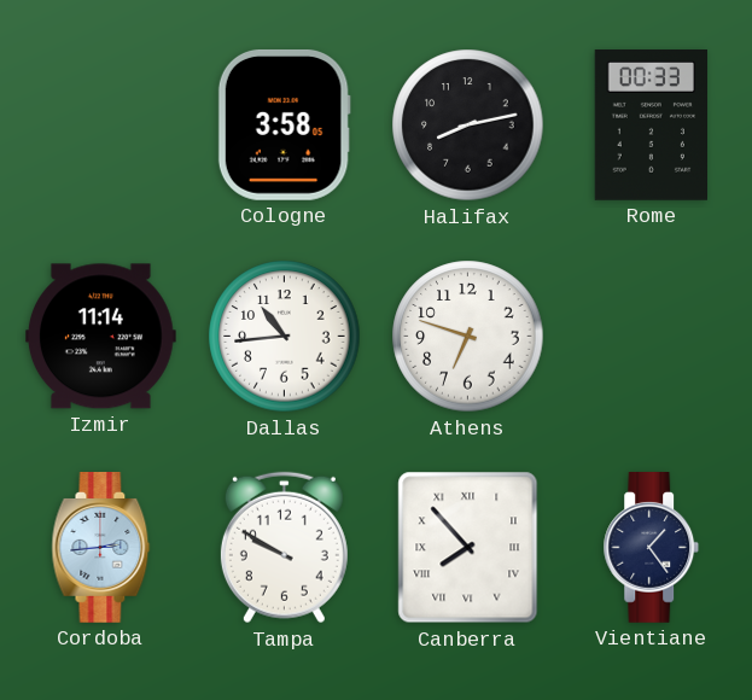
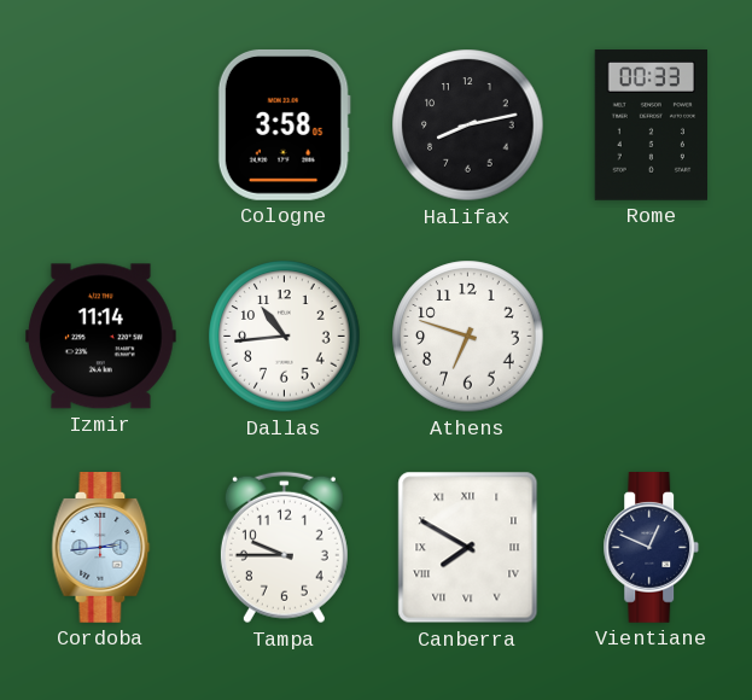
Tampa: 9:50 -> 9:45
Canberra: 7:53 -> 7:50
Vientiane: 1:24 -> 12:49
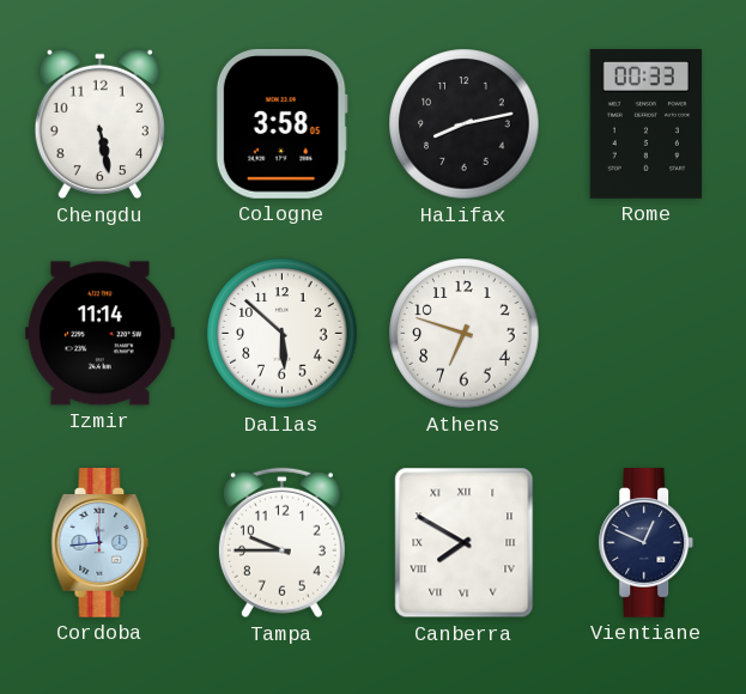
Chengdu: none -> 5:28
Dallas: 10:44 -> 5:52
Cordoba: 2:44 -> 11:44
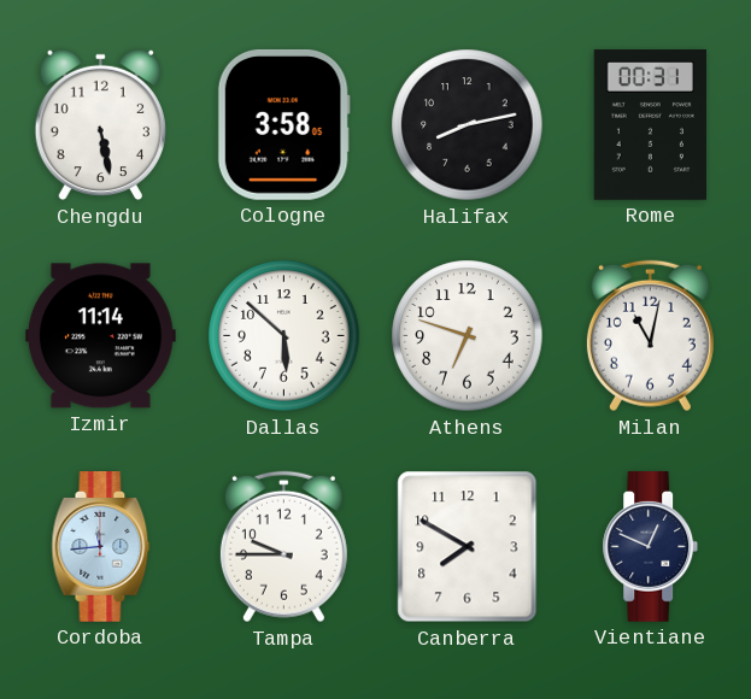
Rome: 00:33 -> 00:31
Milan: none -> 11:02
Canberra numerals: Roman -> Arabic
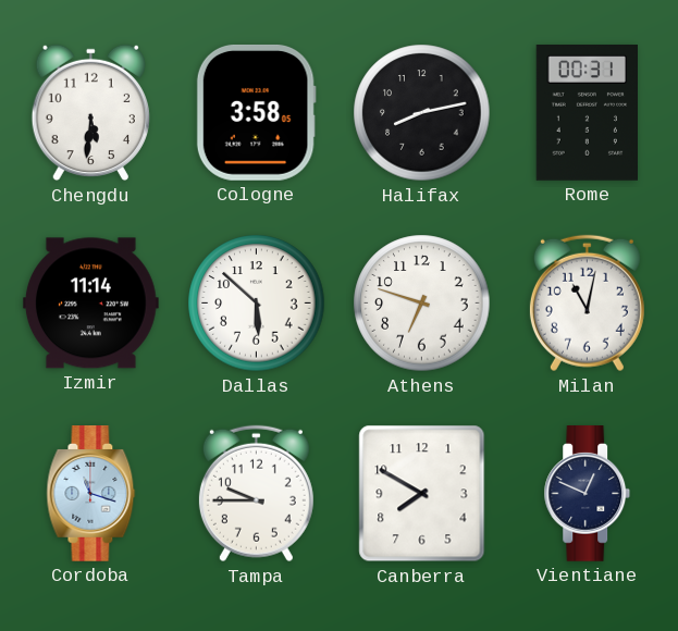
Chengdu: 5:28 -> 5:31
Cordoba: 11:44 -> 11:18
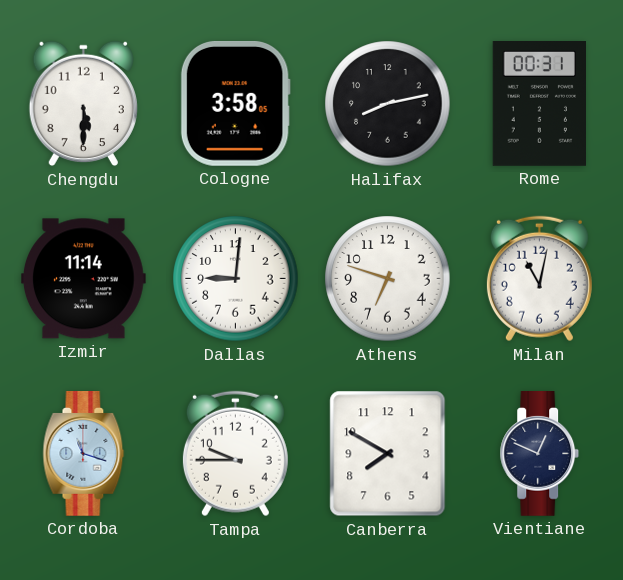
Chengdu: 5:31 -> 5:30
Dallas: 5:52 -> 9:01
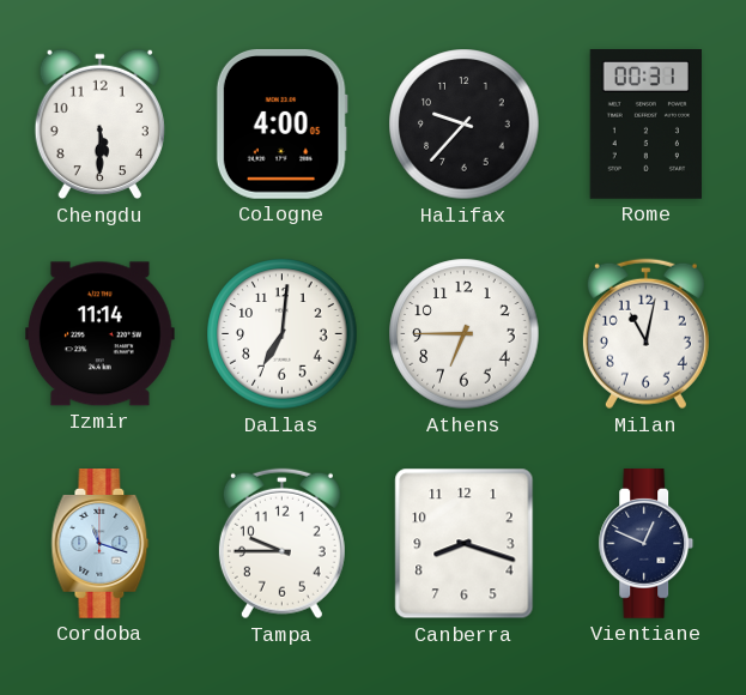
Cologne: 3:58 -> 4:00
Halifax: 8:13 -> 9:37
Dallas: 9:01 -> 7:01
Athens: 6:48 -> 6:45
Canberra: 7:50 -> 8:18
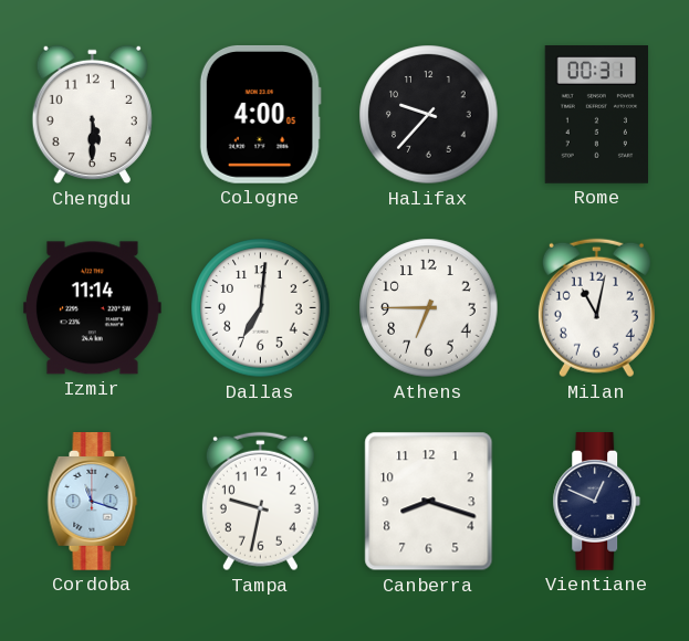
Tampa: 9:45 -> 9:32
